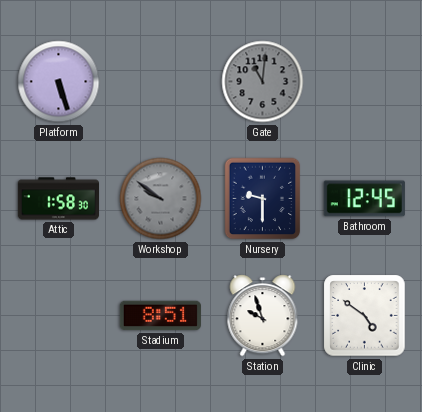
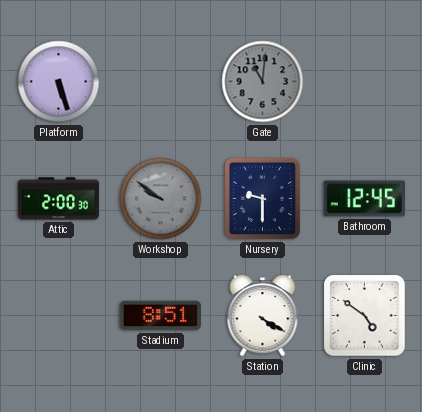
Attic: 1:58 -> 2:00
Station: 9:57 -> 4:20
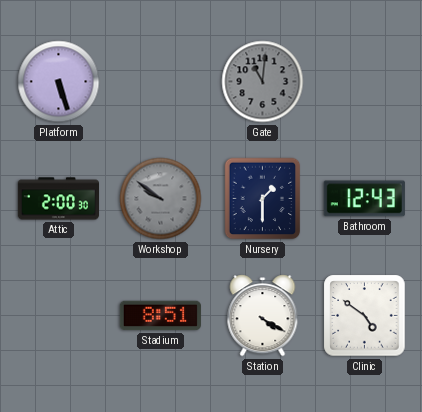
Nursery: 9:30 -> 1:30
Bathroom: 12:45 -> 12:43
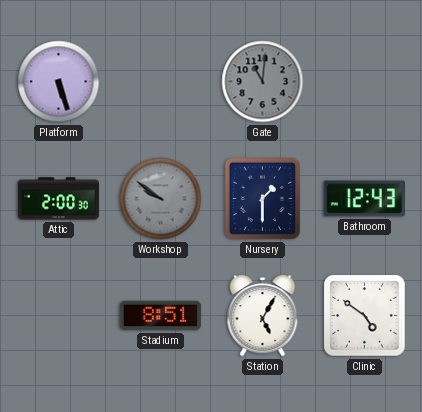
Station: 4:20 -> 5:05
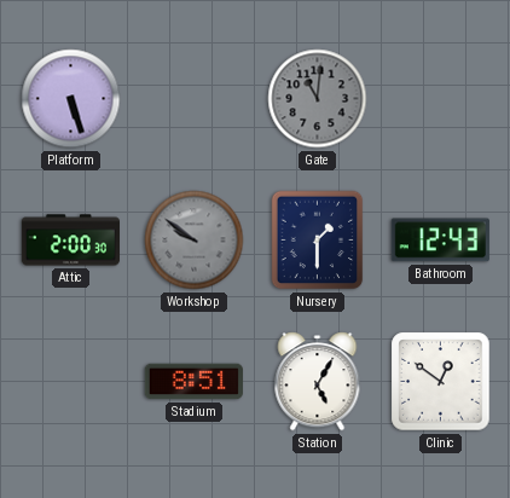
Clinic: 4:51 -> 12:51
